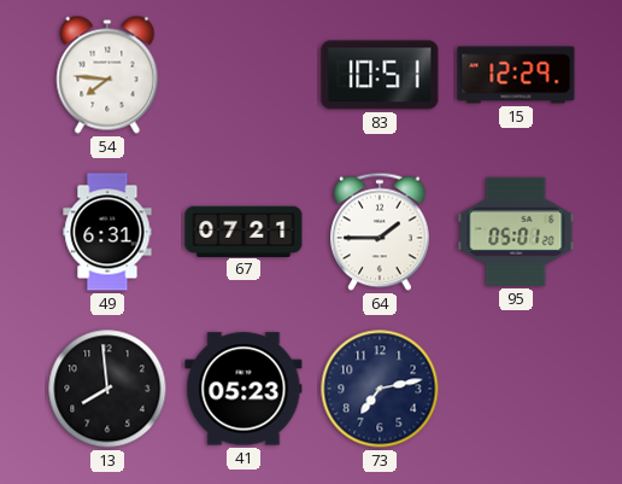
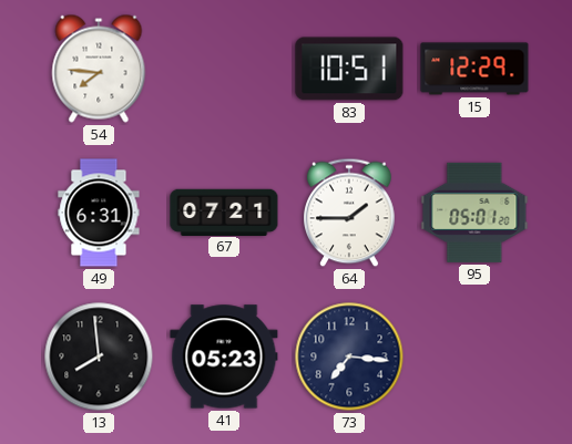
73: 7:13 -> 7:16
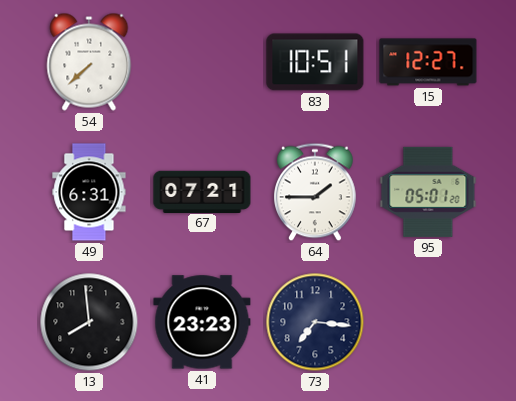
54: 7:46 -> 7:38
15: 12:29 -> 12:27
41: 05:23 -> 23:23
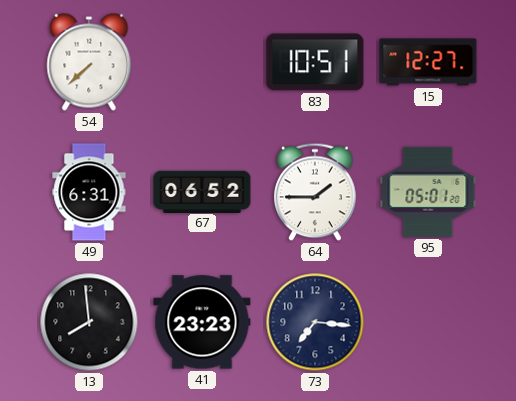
67: 07:21 -> 06:52
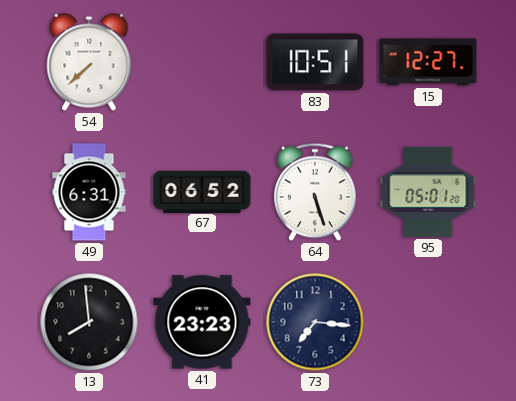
64: 1:45 -> 5:27
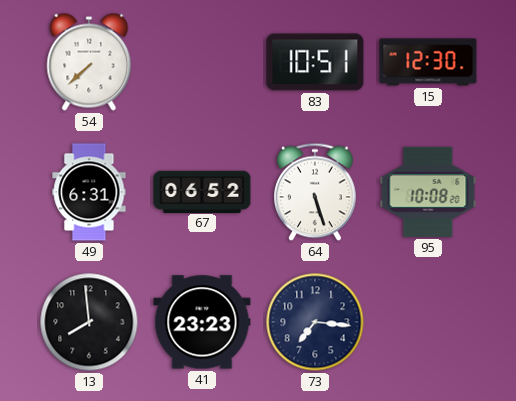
15: 12:27 -> 12:30
95: 05:01 -> 10:08
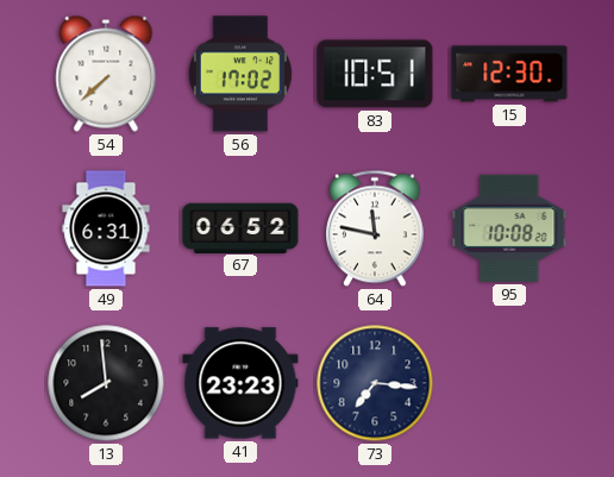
56: none -> 17:02
64: 5:27 -> 11:47
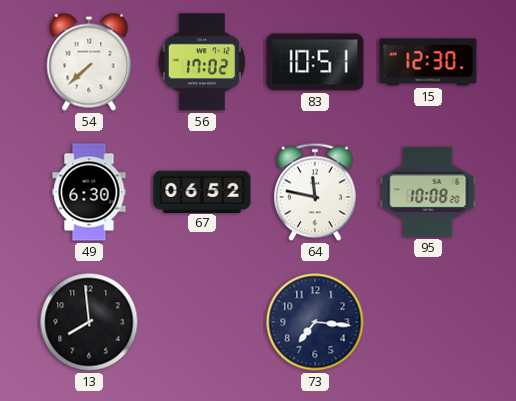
49: 6:31 -> 6:30
41: 23:23 -> none
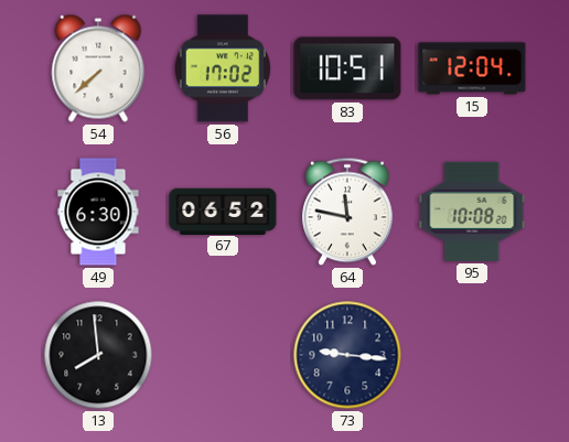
15: 12:30 -> 12:04
73: 7:16 -> 9:16
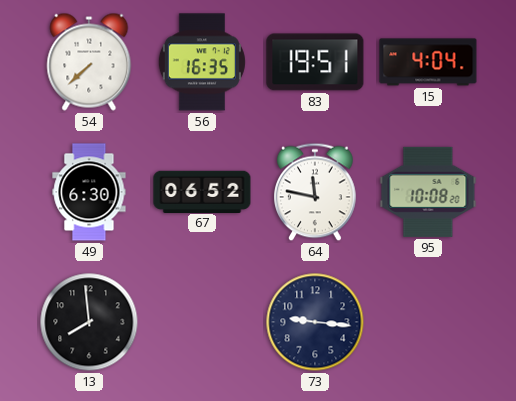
56: 17:02 -> 16:35
83: 10:51 -> 19:51
15: 12:04 -> 4:04
